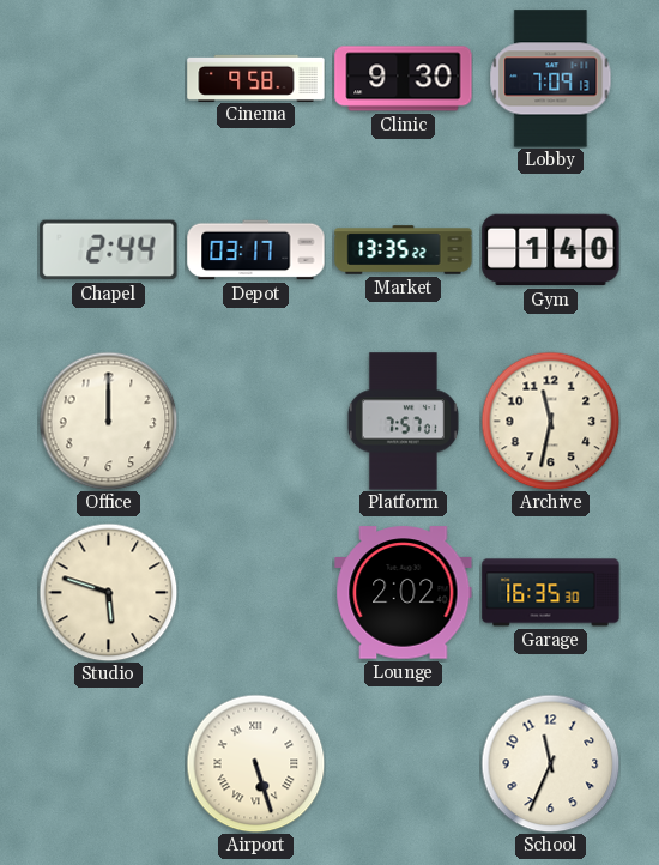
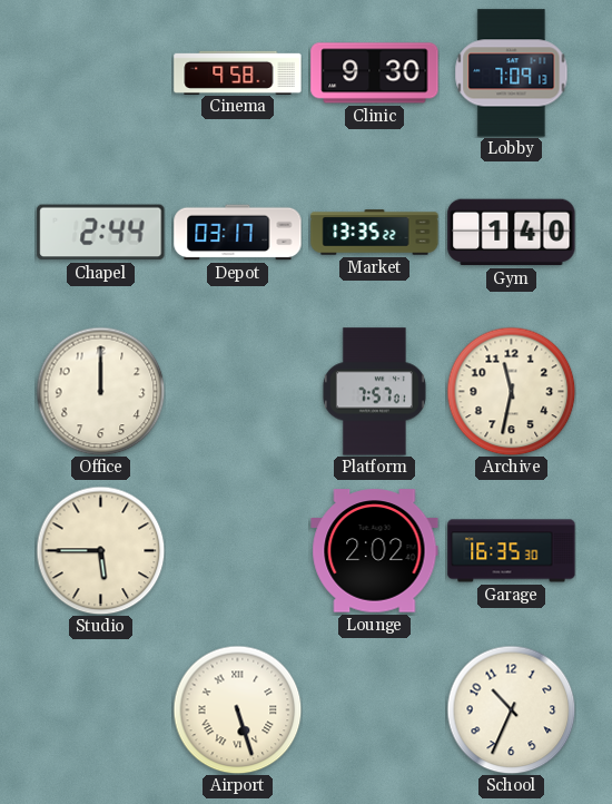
Studio: 5:48 -> 5:45
School: 11:34 -> 10:34
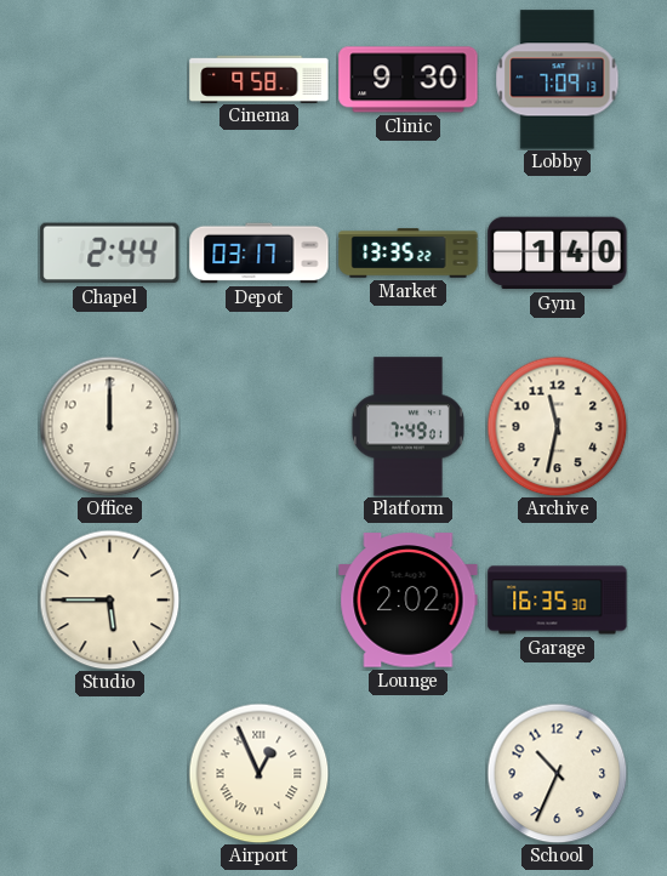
Platform: 7:57 -> 7:49
Airport: 5:27 -> 12:56
